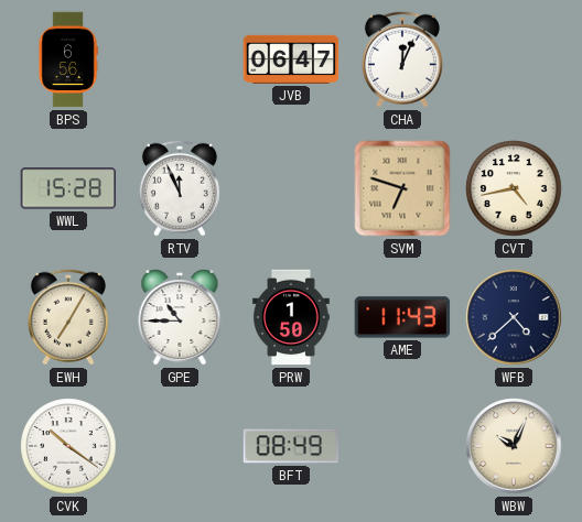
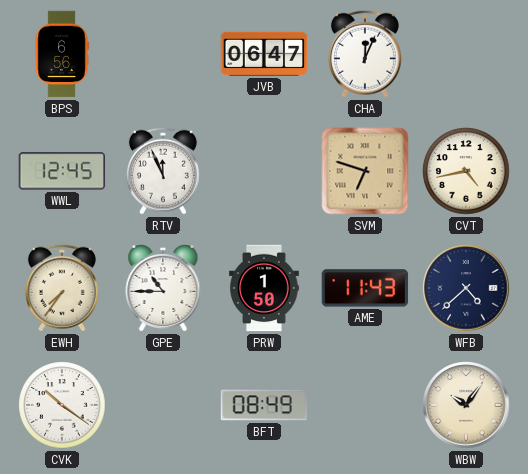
WWL: 15:28 -> 12:45
EWH: 7:05 -> 7:36
WBW: 10:04 -> 10:06
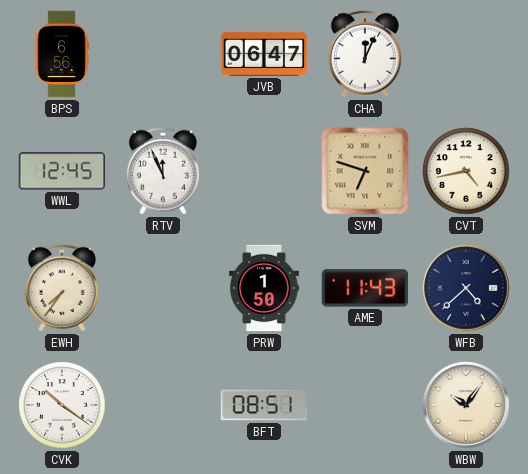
GPE: 10:45 -> none
BFT: 08:49 -> 08:51
